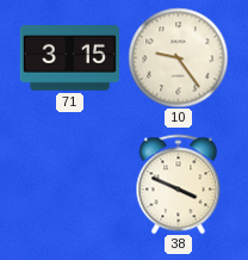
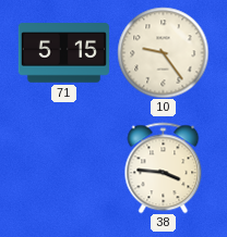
71: 3:15 -> 5:15
38: 3:49 -> 3:46
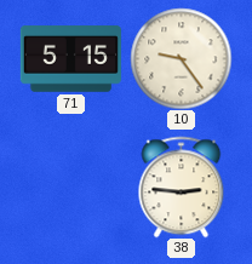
38: 3:46 -> 2:46
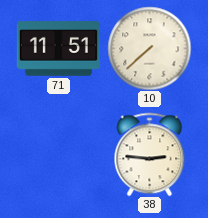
71: 5:15 -> 11:51
10: 9:24 -> 7:38
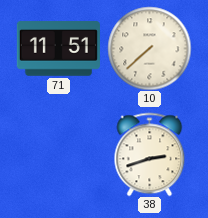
38: 2:46 -> 2:42
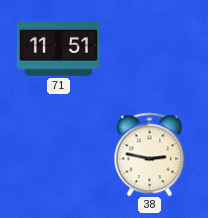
10: 7:38 -> none
38: 2:42 -> 2:47
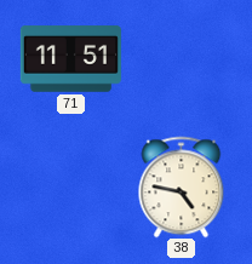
38: 2:47 -> 4:47
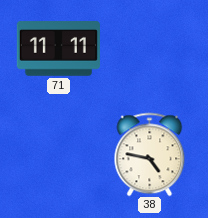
71: 11:51 -> 11:11
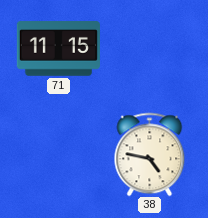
71: 11:11 -> 11:15
